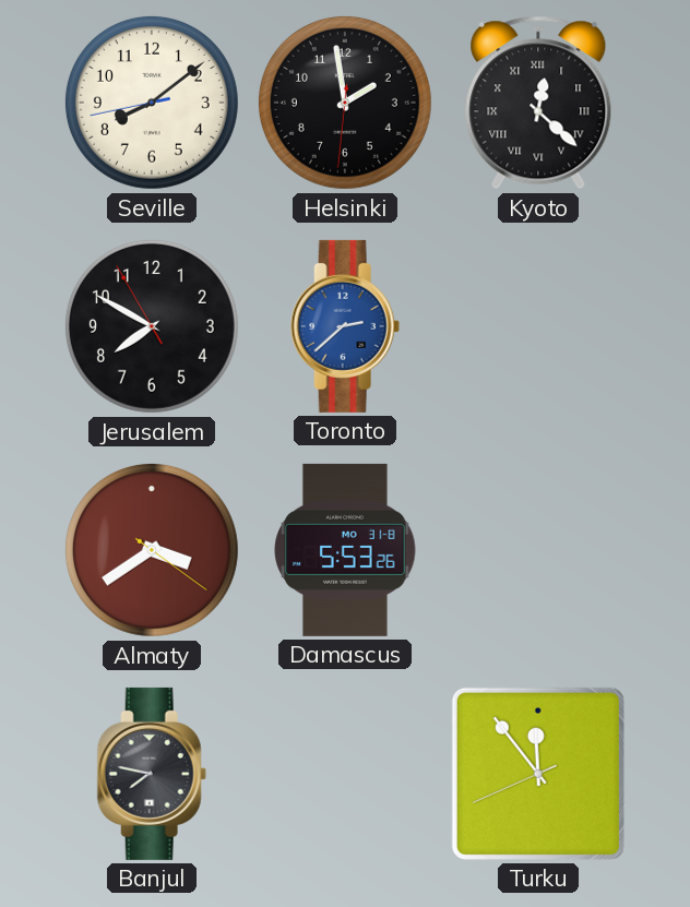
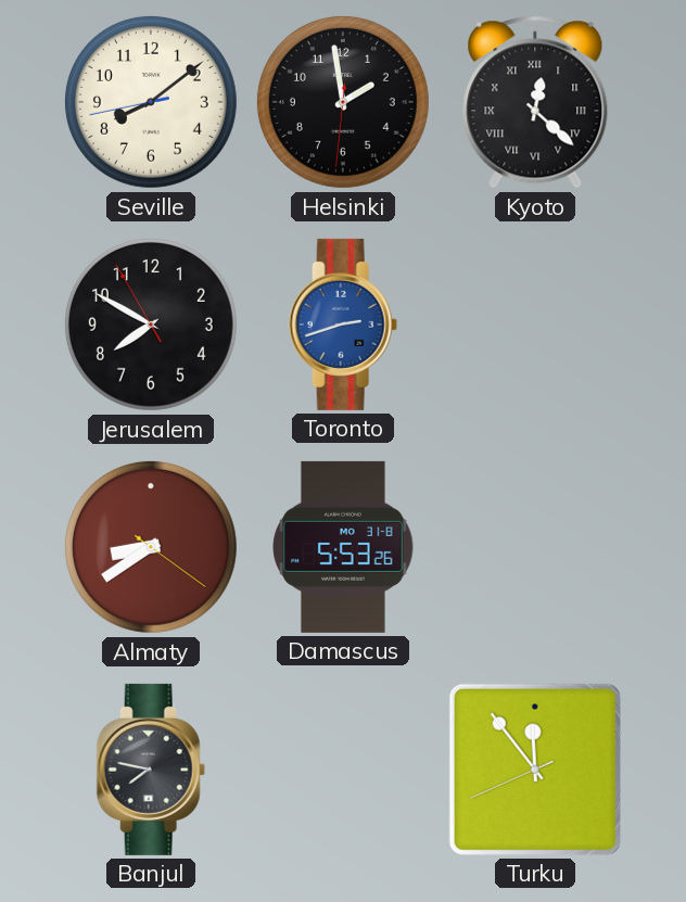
Toronto: 2:38 -> 2:42
Almaty: 3:39 -> 8:39
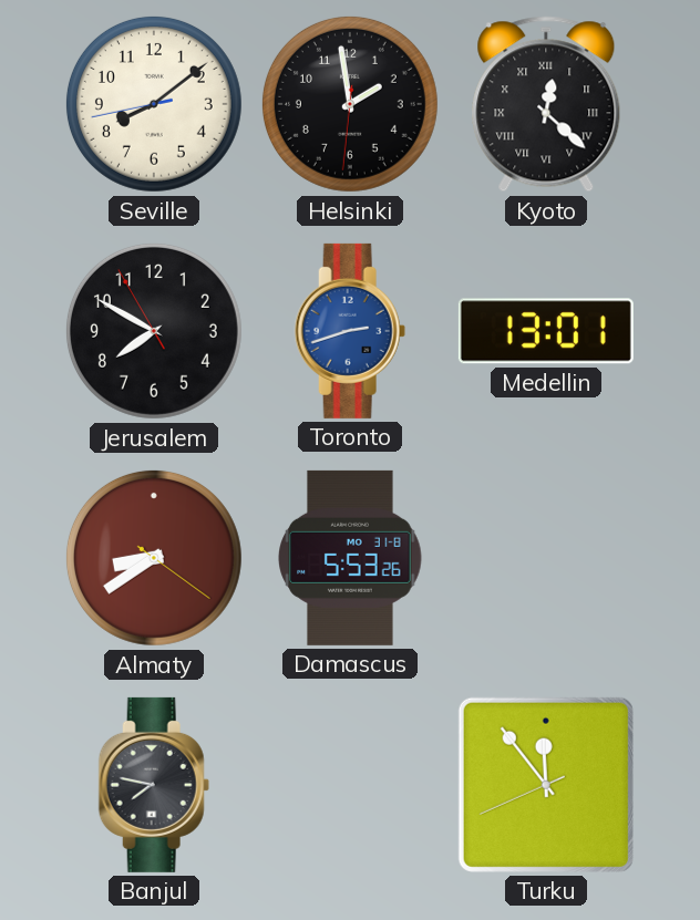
Medellin: none -> 13:01
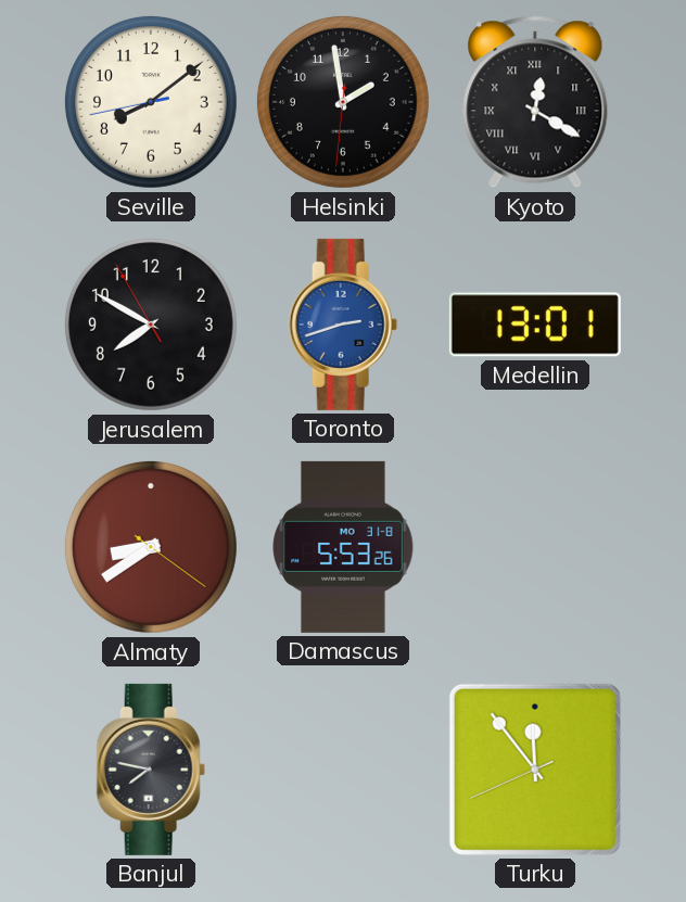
Kyoto: 12:22 -> 12:20
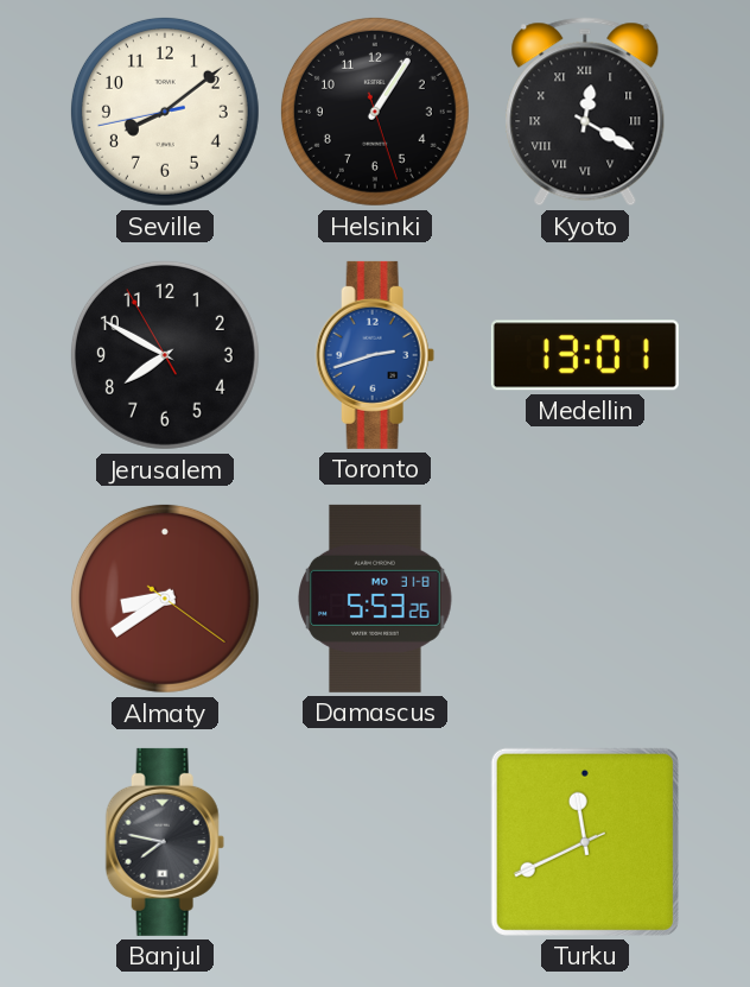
Helsinki: 1:58 -> 1:05
Turku: 11:53 -> 11:40
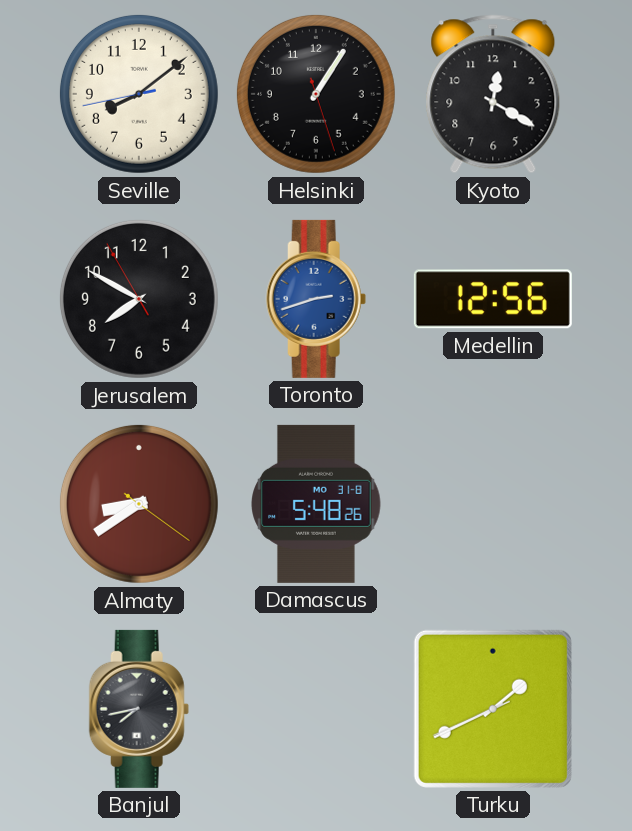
Kyoto numerals: Roman -> Arabic
Medellin: 13:01 -> 12:56
Damascus: 5:53 -> 5:48
Banjul: 7:47 -> 7:43
Turku: 11:40 -> 1:40
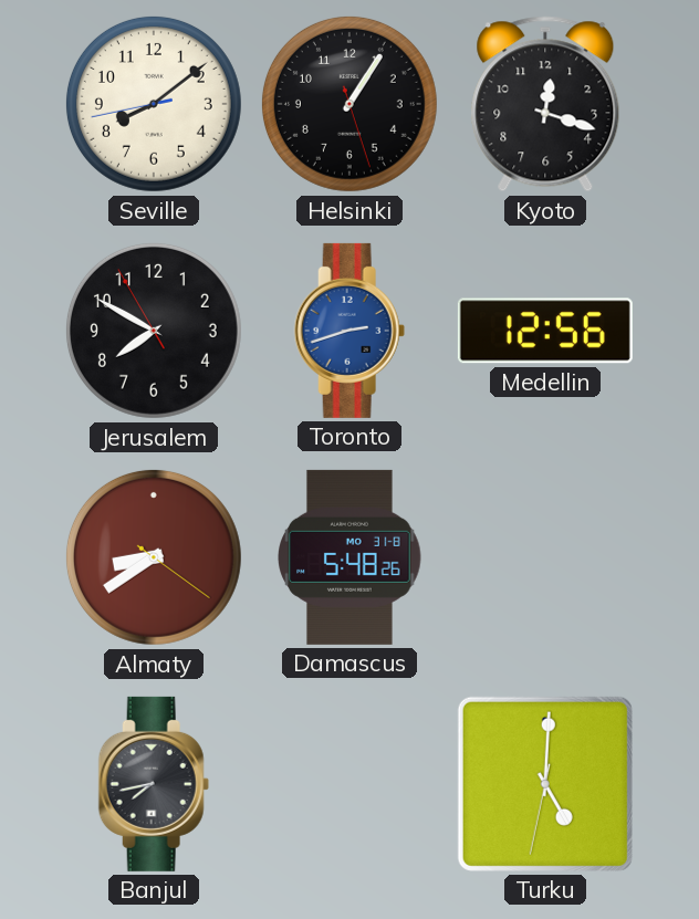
Kyoto: 12:20 -> 12:18
Turku: 1:40 -> 5:00
